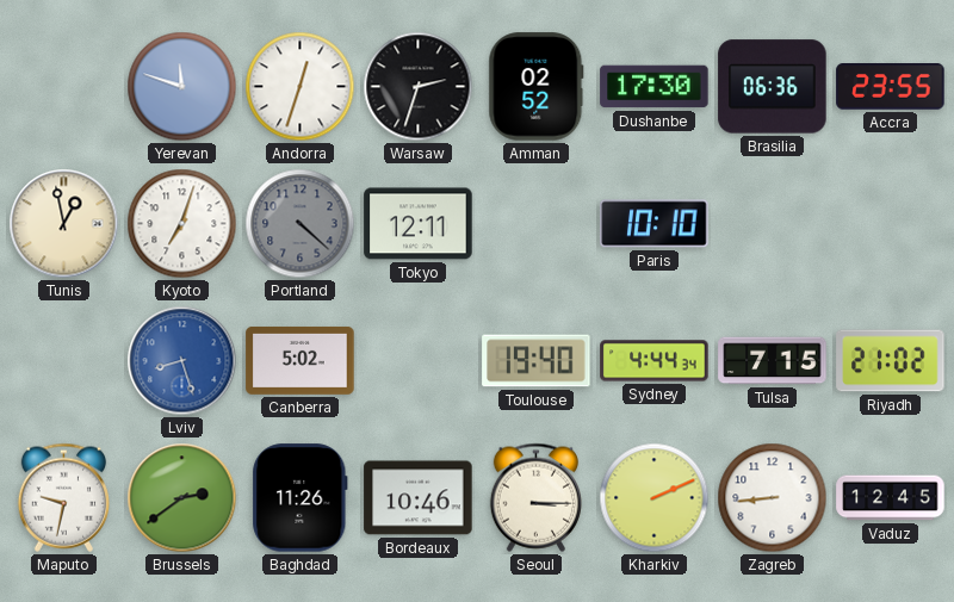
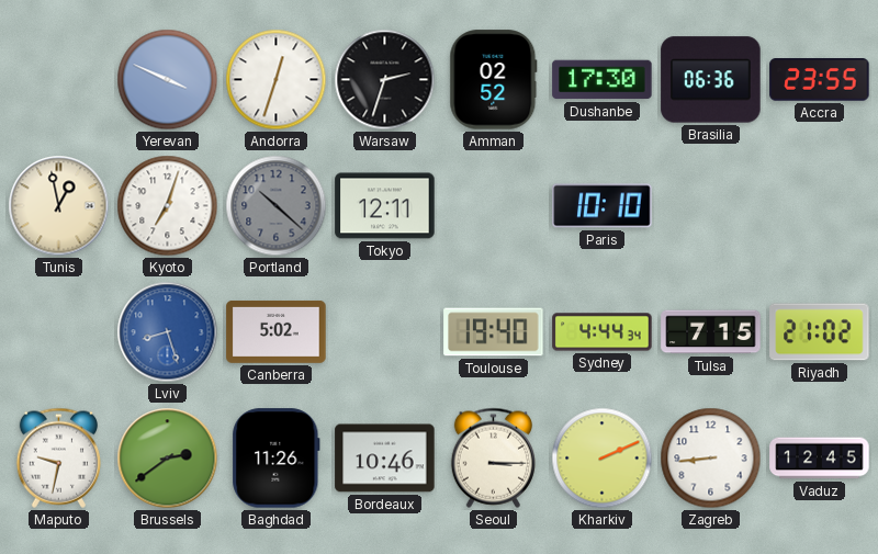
Yerevan: 11:48 -> 3:49
Portland: 4:22 -> 10:22
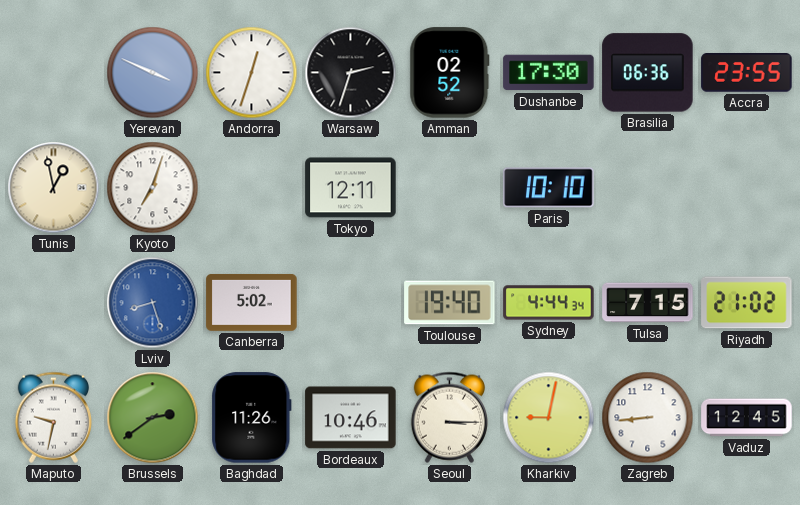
Portland: 10:22 -> none
Kharkiv: 2:11 -> 9:02
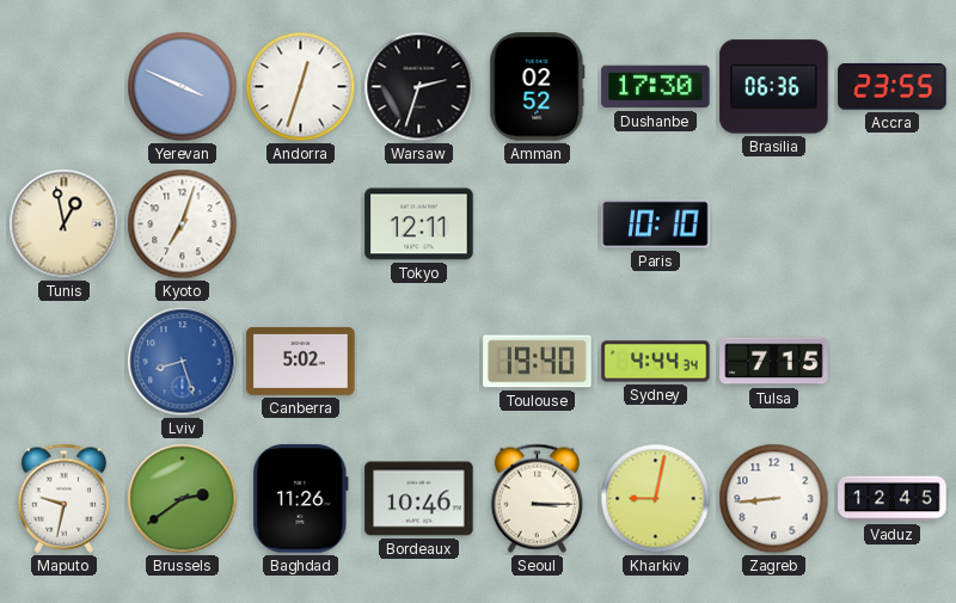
Riyadh: 21:02 -> none
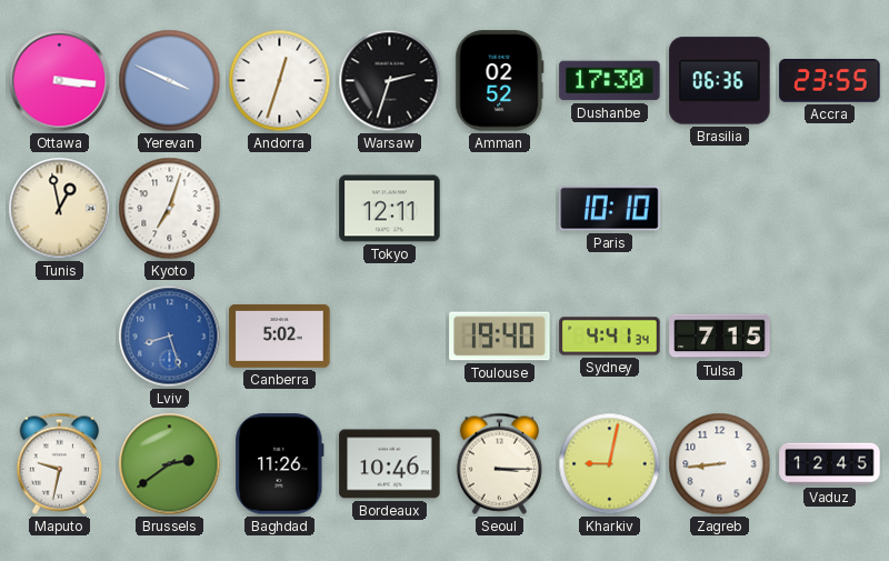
Ottawa: none -> 3:16
Sydney: 4:44 -> 4:41
